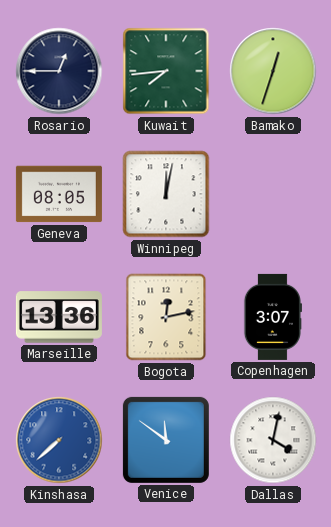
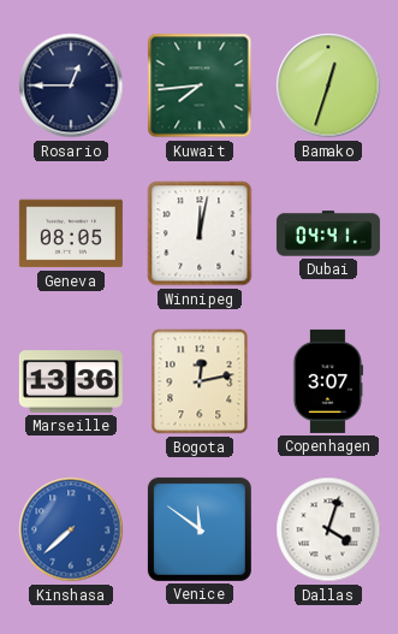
Dubai: none -> 04:41
Dallas: 4:02 -> 4:03
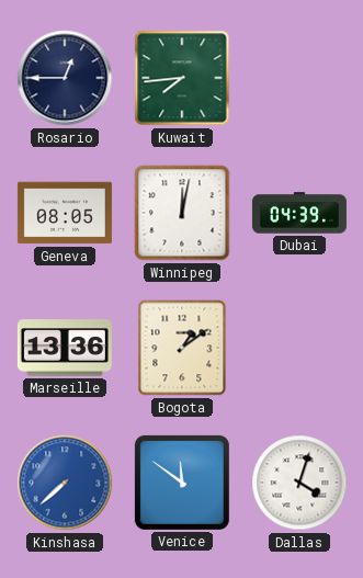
Bamako: 12:33 -> none
Dubai: 04:41 -> 04:39
Bogota: 12:13 -> 1:09
Copenhagen: 3:07 -> none
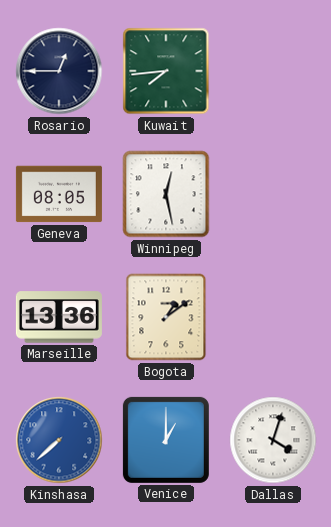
Winnipeg: 12:02 -> 12:28
Dubai: 04:39 -> none
Venice: 11:51 -> 1:00
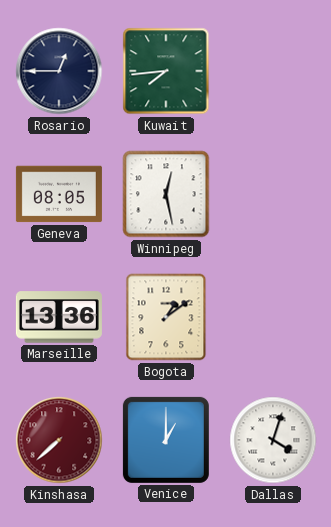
Kinshasa dial: blue -> burgundy
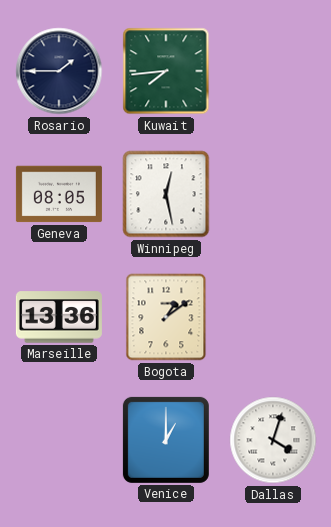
Rosario: 12:45 -> 1:45
Kinshasa: 7:38 -> none
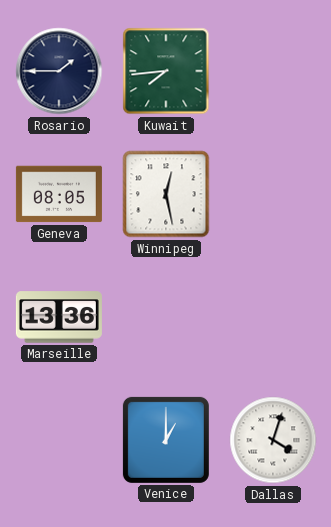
Bogota: 1:09 -> none
